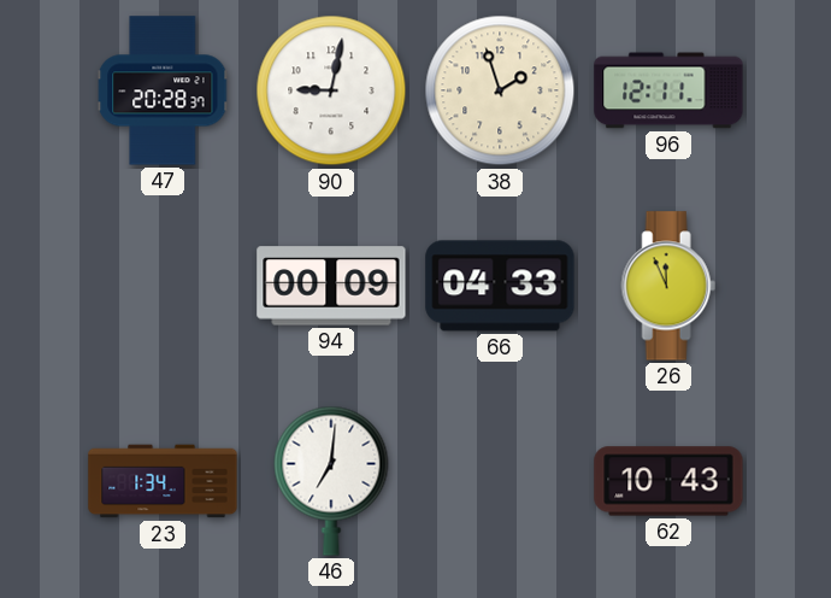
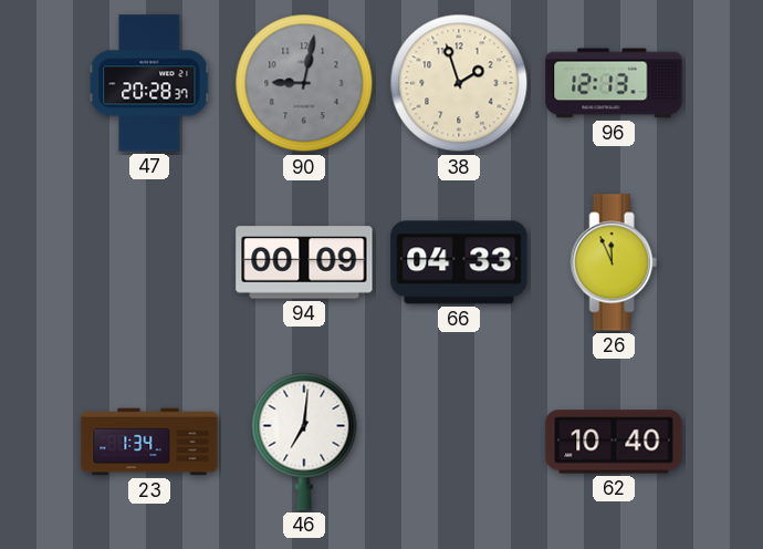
90 dial: white -> grey
96: 12:11 -> 12:13
62: 10:43 -> 10:40
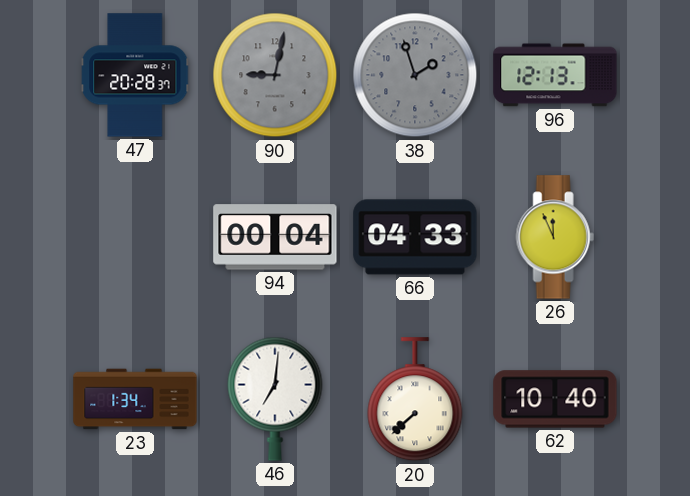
38 dial: cream -> grey
94: 00:09 -> 00:04
20: none -> 7:38
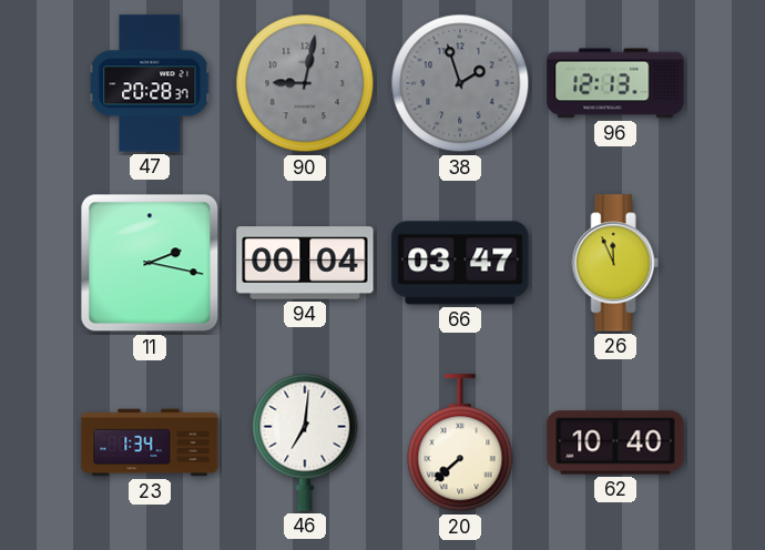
11: none -> 2:17
66: 04:33 -> 03:47
